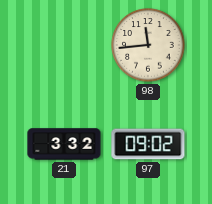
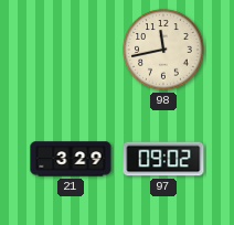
98: 11:44 -> 11:43
21: 3:32 -> 3:29
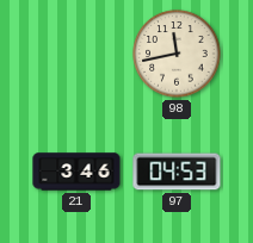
21: 3:29 -> 3:46
97: 09:02 -> 04:53
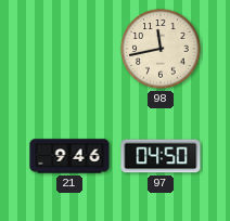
21: 3:46 -> 9:46
97: 04:53 -> 04:50
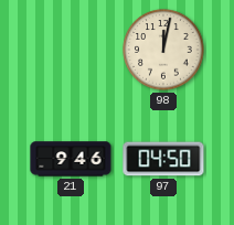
98: 11:43 -> 12:02
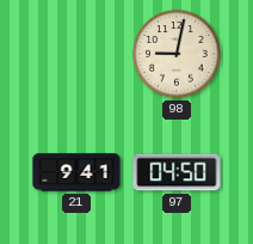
98: 12:02 -> 9:02
21: 9:46 -> 9:41
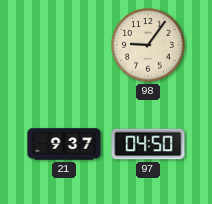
98: 9:02 -> 9:06
21: 9:41 -> 9:37
